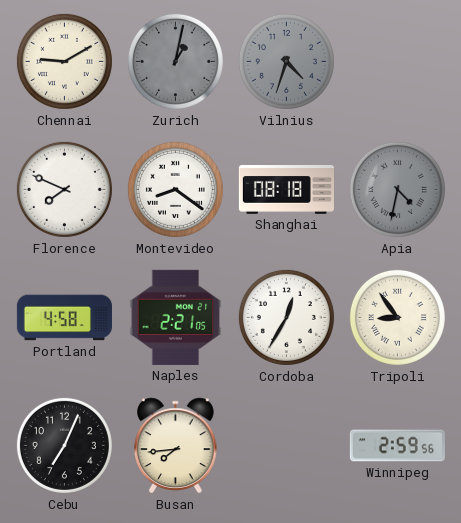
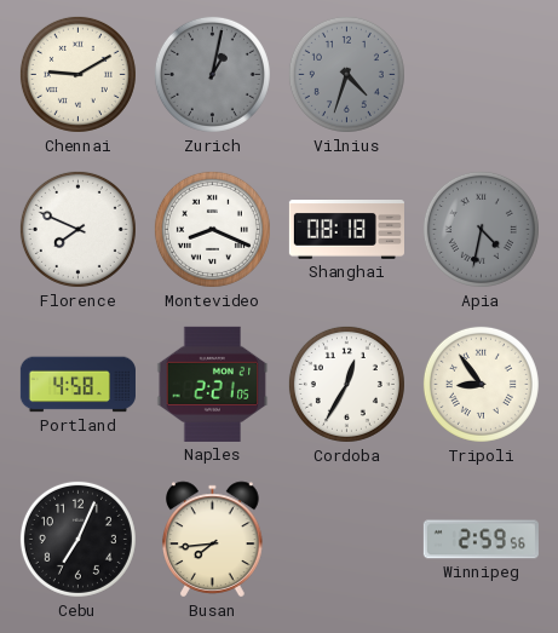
Montevideo: 8:21 -> 8:19
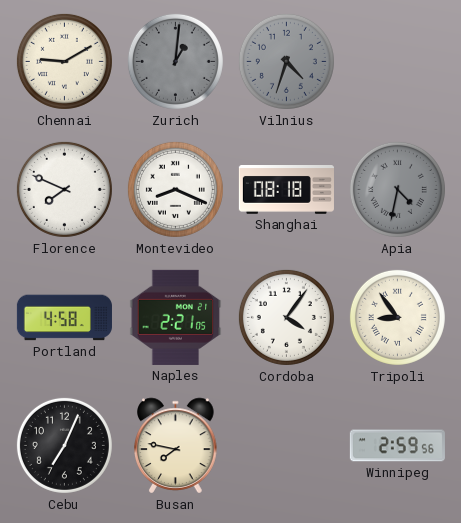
Zurich: 1:02 -> 1:01
Cordoba: 12:35 -> 4:06
Busan: 7:44 -> 7:47
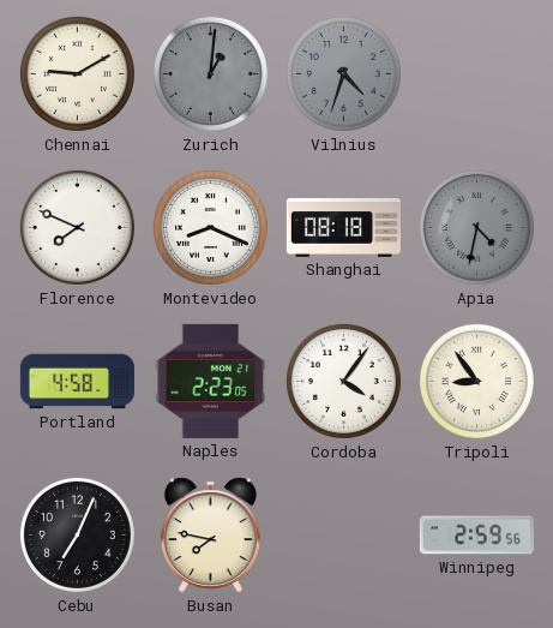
Naples: 2:21 -> 2:23
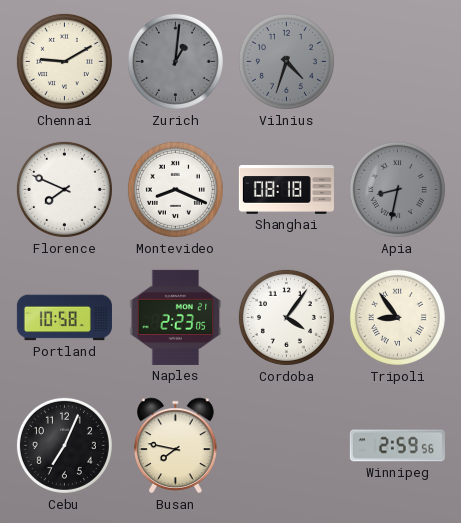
Apia: 4:32 -> 8:32
Portland: 4:58 -> 10:58
